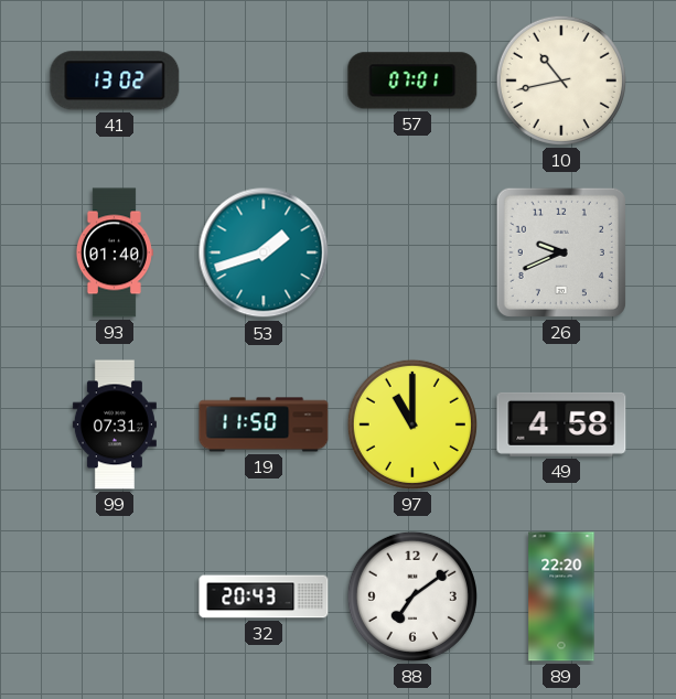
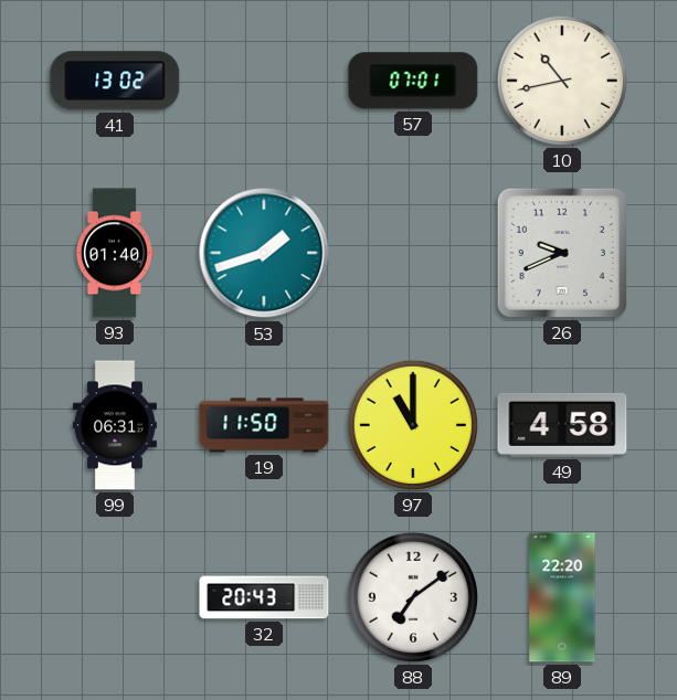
99: 07:31 -> 06:31
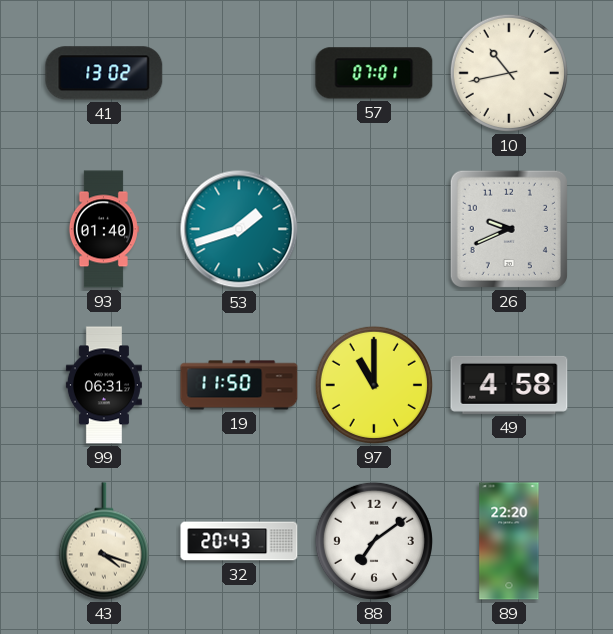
43: none -> 4:18
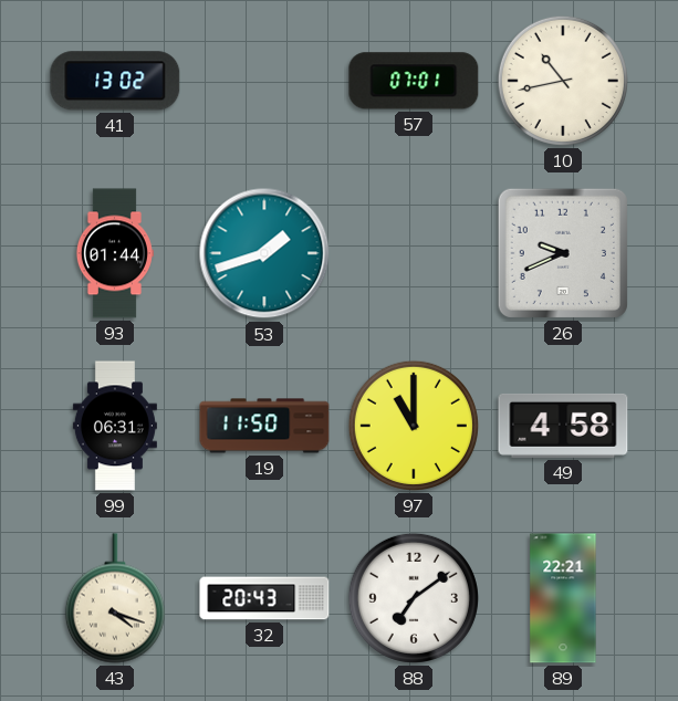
93: 01:40 -> 01:44
89: 22:20 -> 22:21
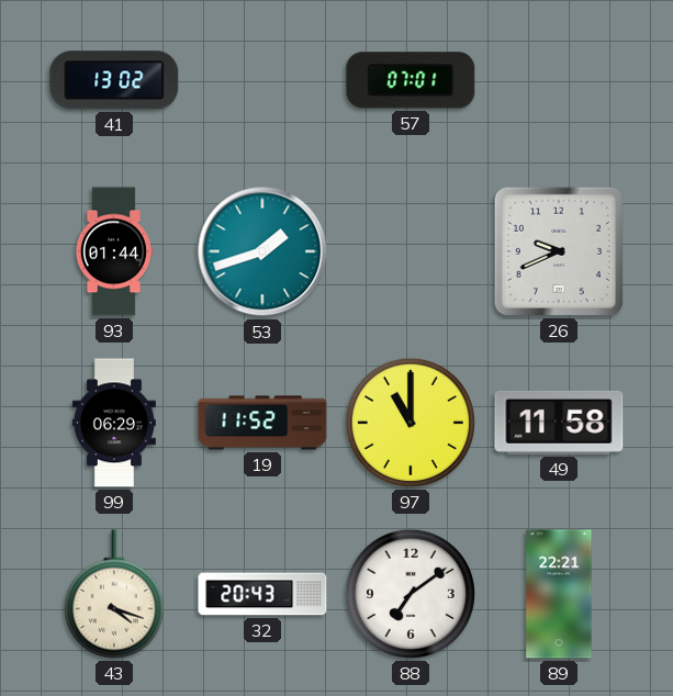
10: 10:43 -> none
99: 06:31 -> 06:29
19: 11:50 -> 11:52
49: 4:58 -> 11:58
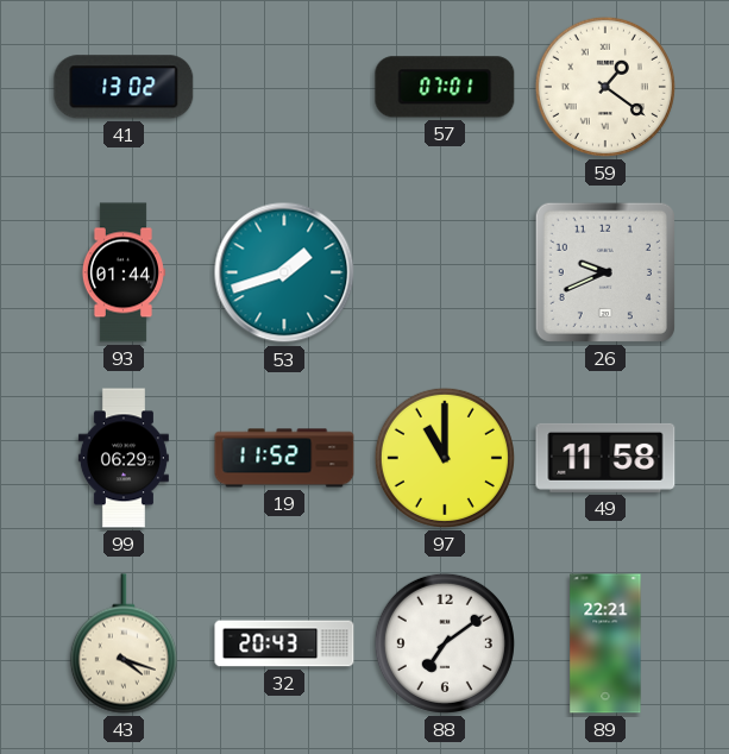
59: none -> 1:21
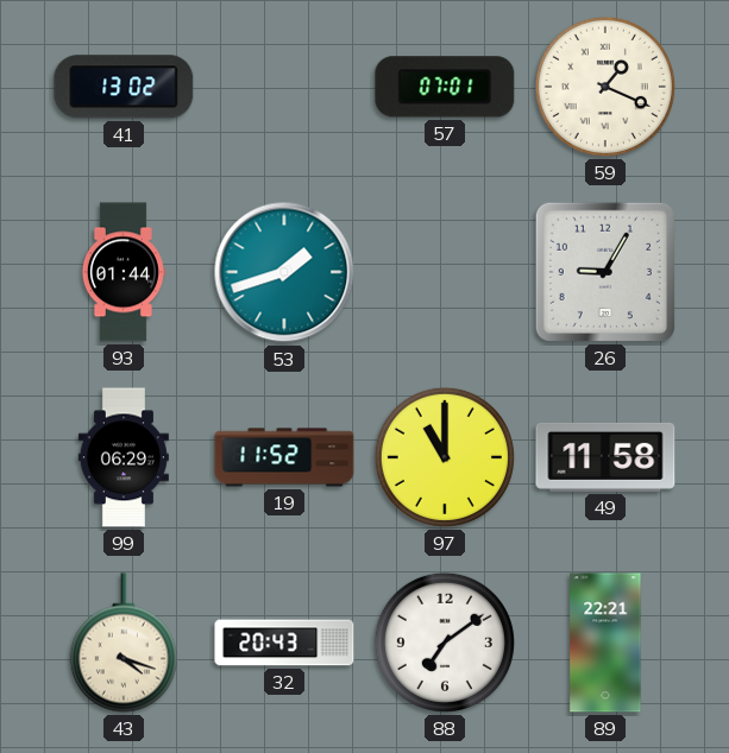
59: 1:21 -> 1:19
26: 9:41 -> 9:05
